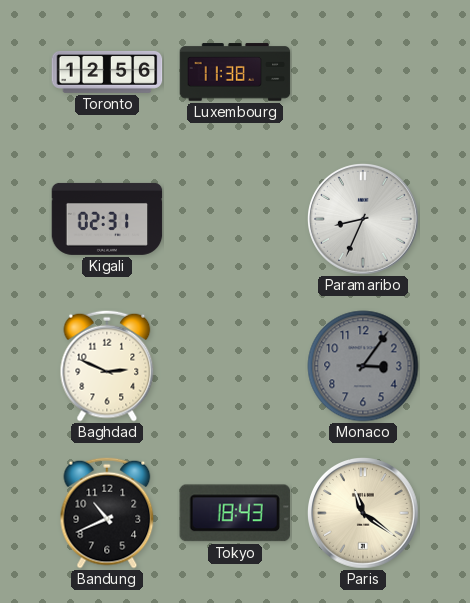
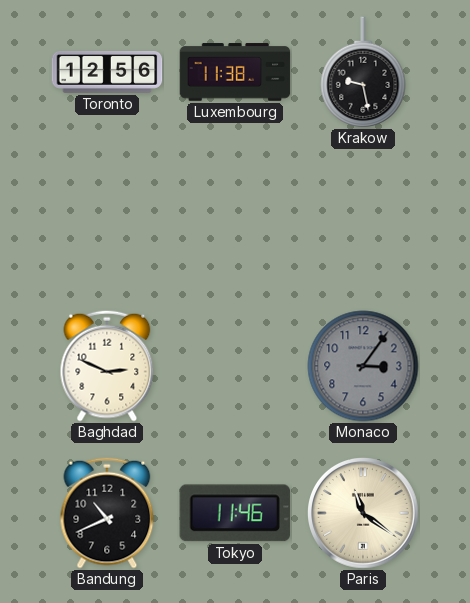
Krakow: none -> 9:28
Kigali: 02:31 -> none
Paramaribo: 8:34 -> none
Tokyo: 18:43 -> 11:46
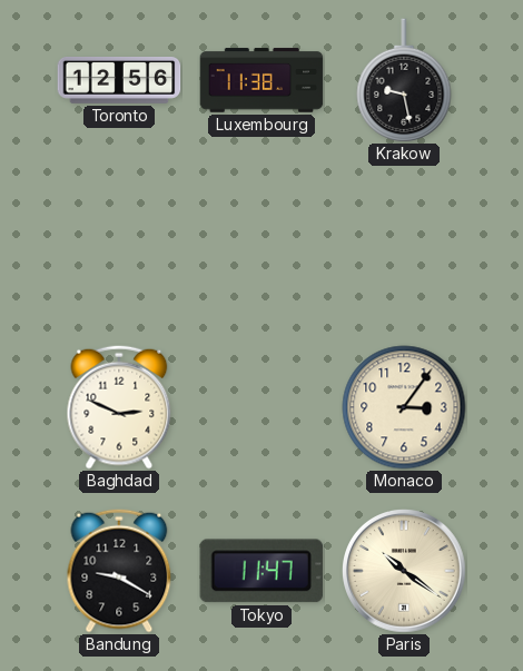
Monaco dial: grey -> cream
Bandung: 10:41 -> 9:20
Tokyo: 11:46 -> 11:47
Paris: 11:21 -> 10:21
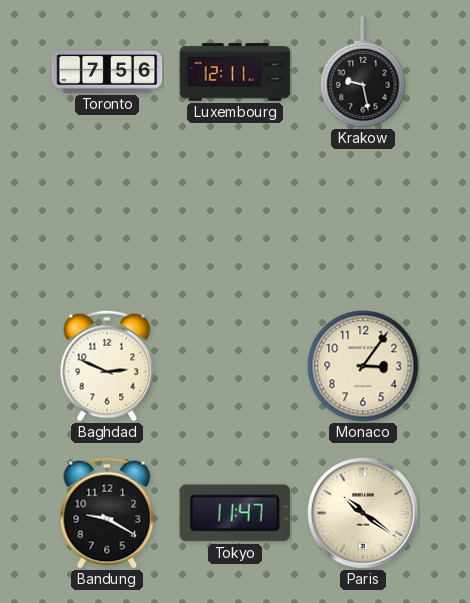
Toronto: 12:56 -> 7:56
Luxembourg: 11:38 -> 12:11
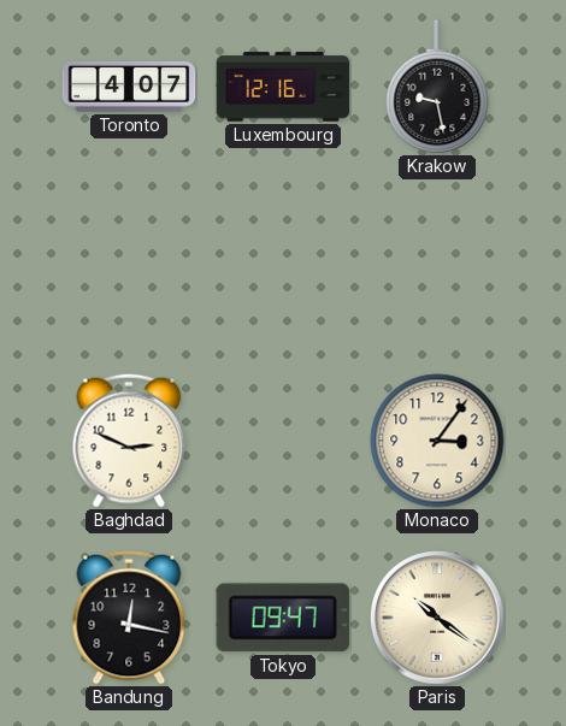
Toronto: 7:56 -> 4:07
Luxembourg: 12:11 -> 12:16
Bandung: 9:20 -> 12:17
Tokyo: 11:47 -> 09:47
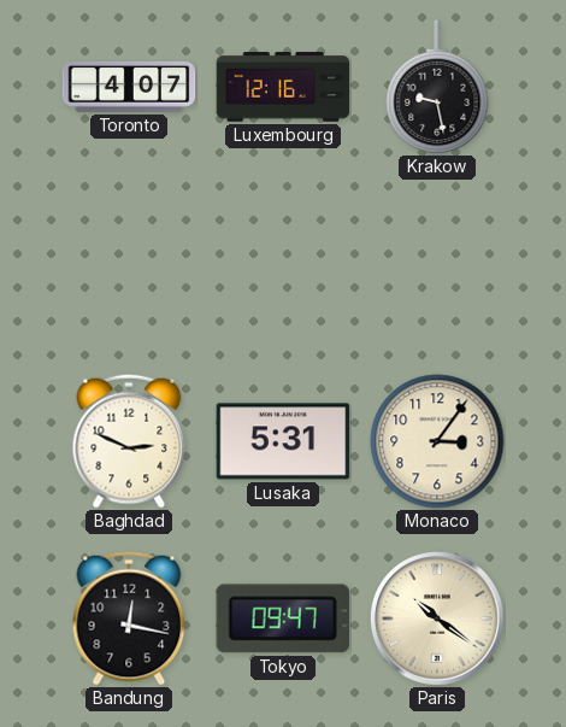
Lusaka: none -> 5:31
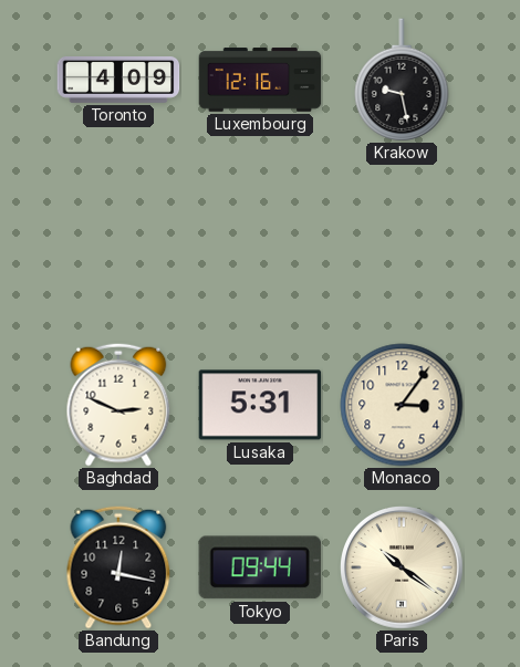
Toronto: 4:07 -> 4:09
Tokyo: 09:47 -> 09:44
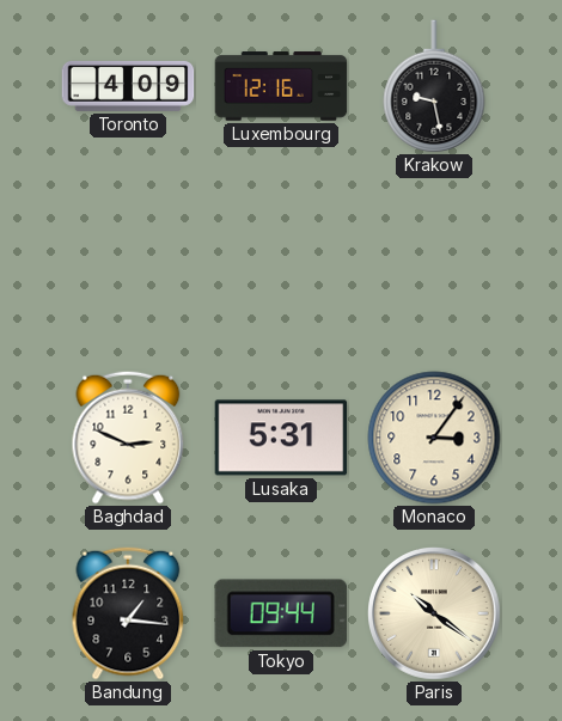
Bandung: 12:17 -> 1:16
